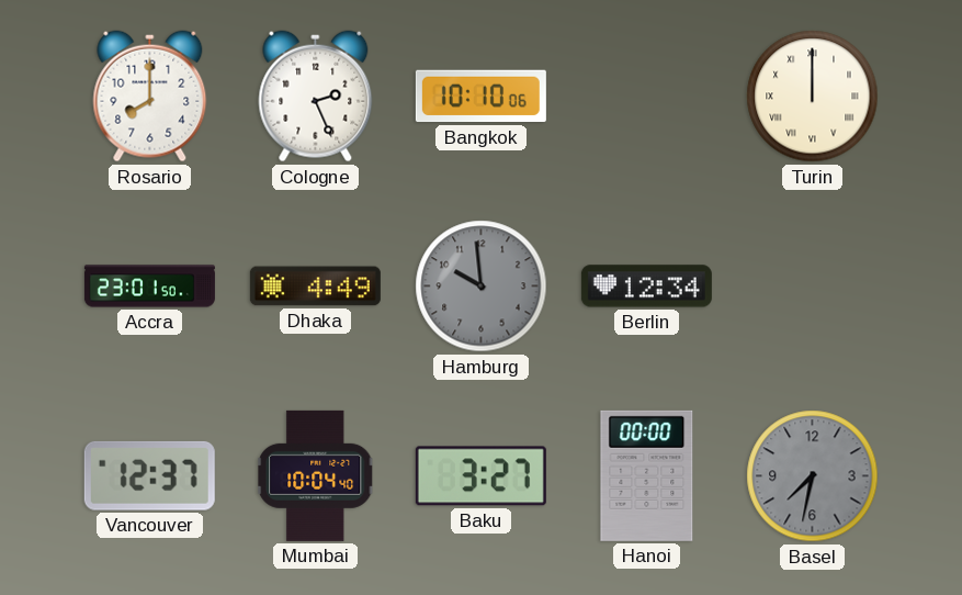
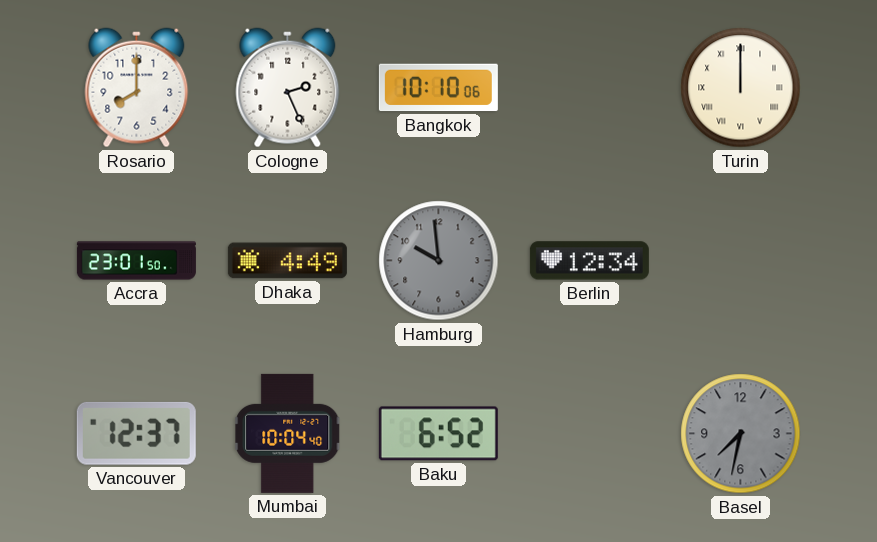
Baku: 3:27 -> 6:52
Hanoi: 00:00 -> none
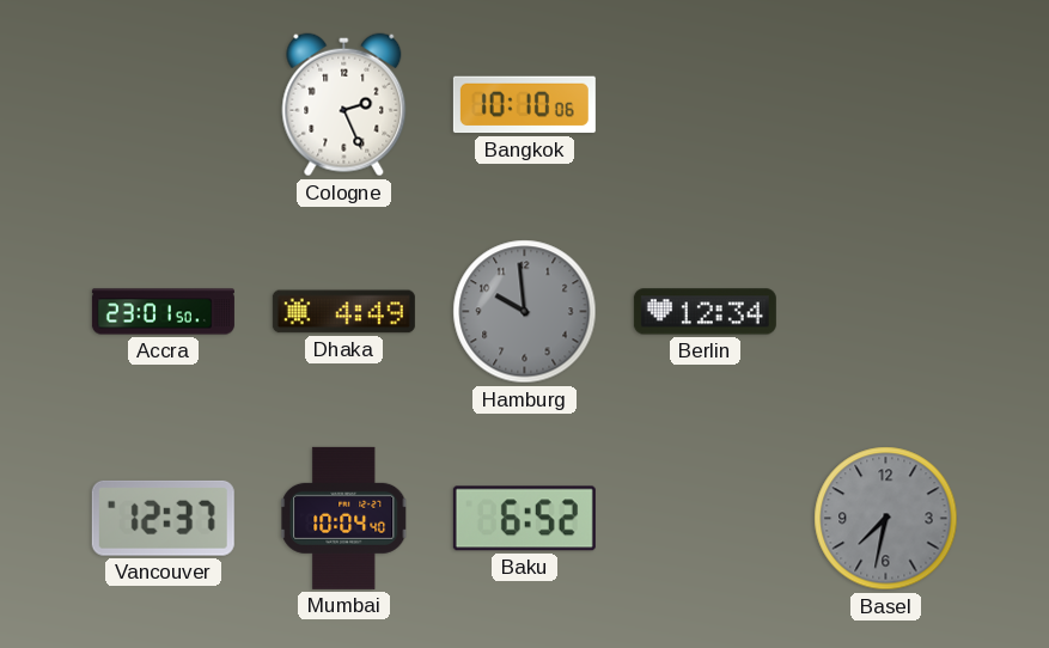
Rosario: 8:00 -> none
Turin: 12:00 -> none
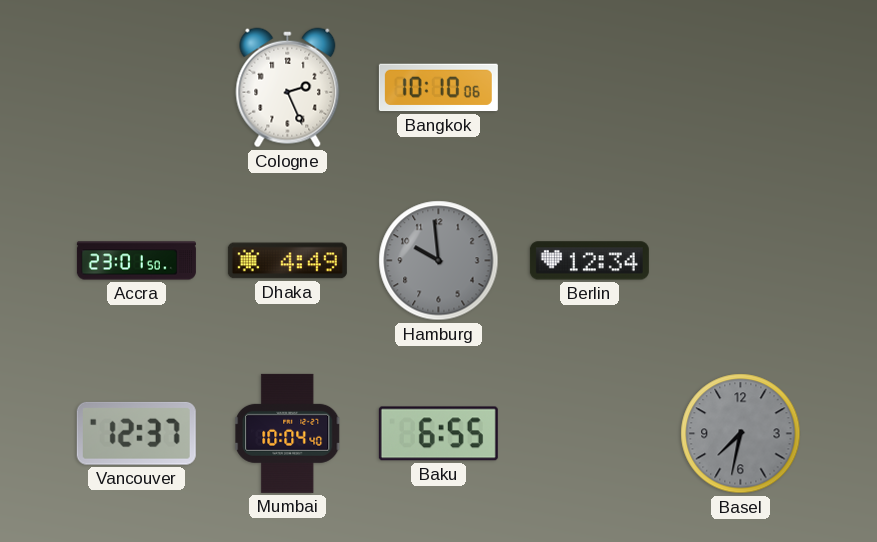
Baku: 6:52 -> 6:55
